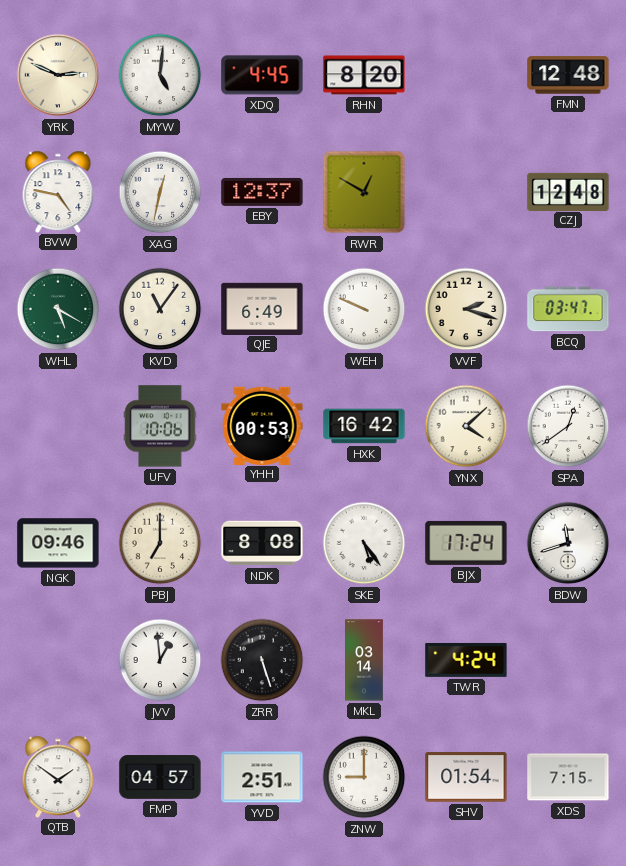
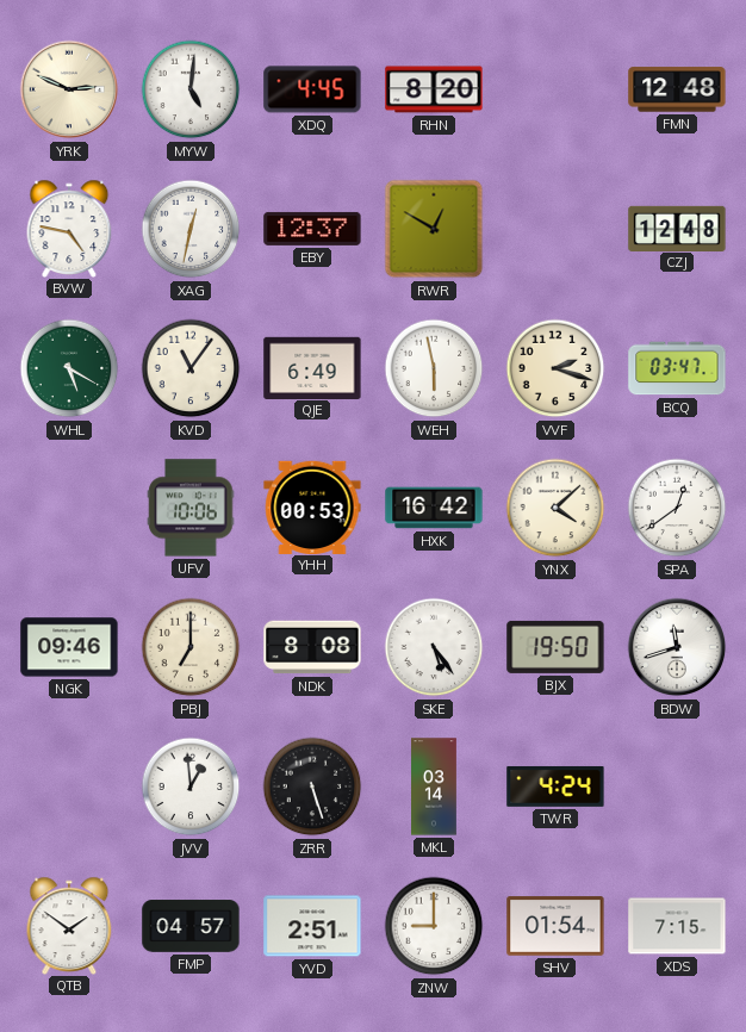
WEH: 9:49 -> 5:58
BJX: 17:24 -> 19:50
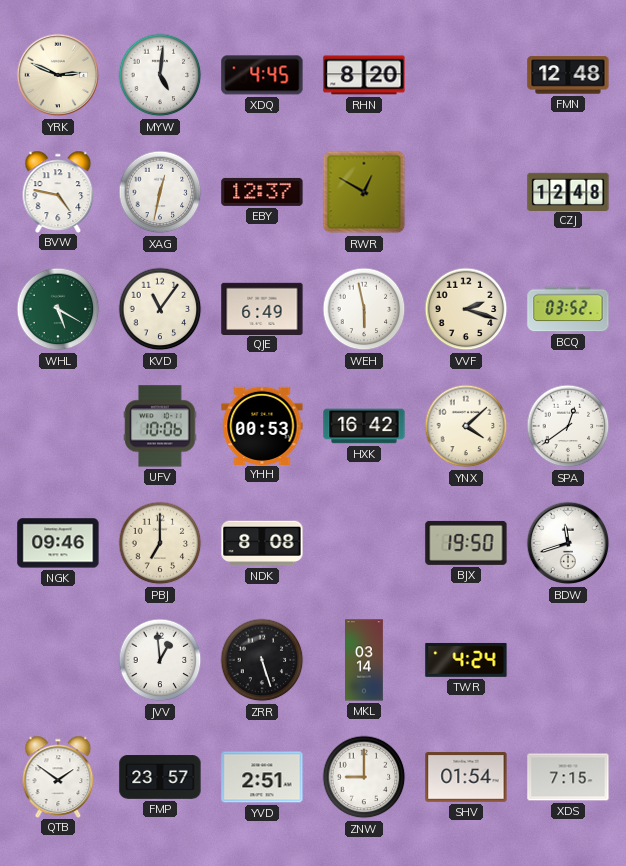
BCQ: 03:47 -> 03:52
SKE: 5:24 -> none
FMP: 04:57 -> 23:57
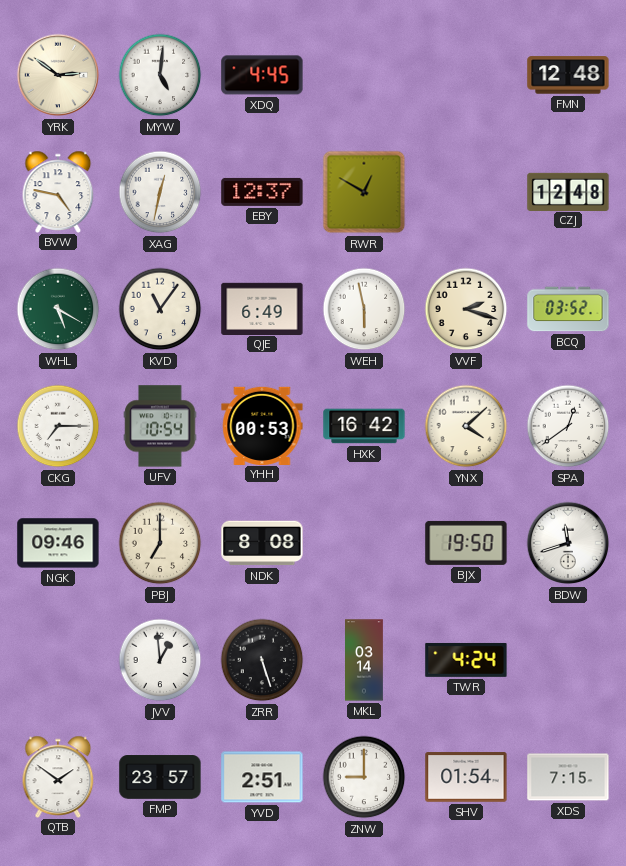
YRK: 2:49 -> 2:51
RHN: 8:20 -> none
CKG: none -> 7:15
UFV: 10:06 -> 10:54
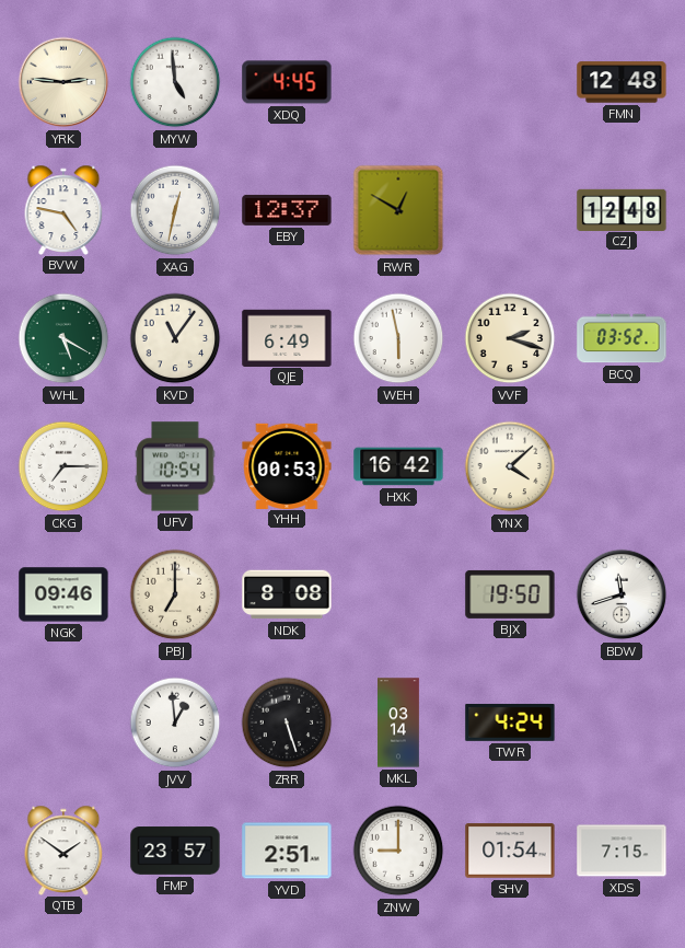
YRK: 2:51 -> 2:46
MYW: 5:01 -> 4:59
SPA: 12:39 -> none
